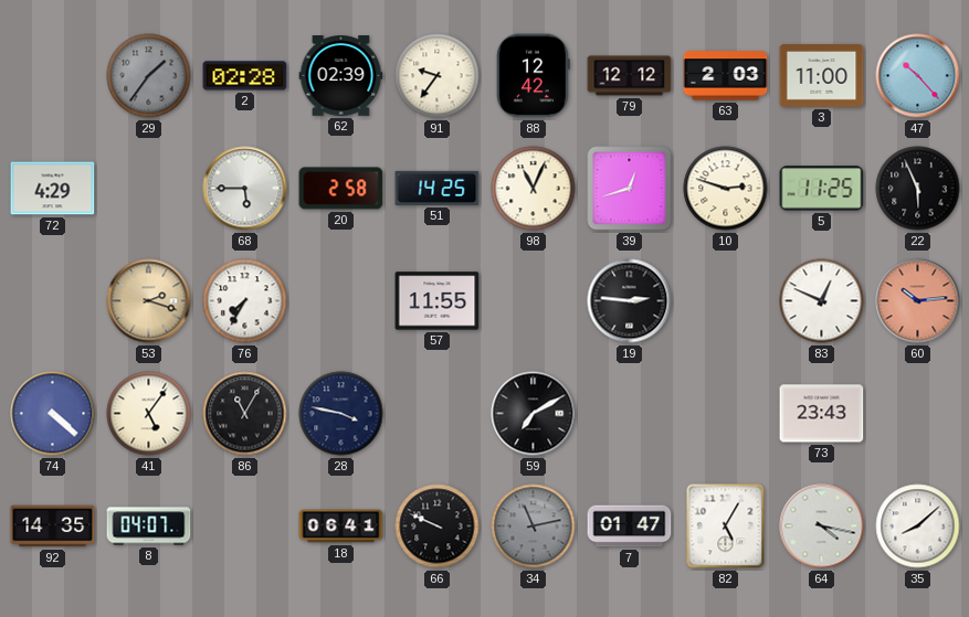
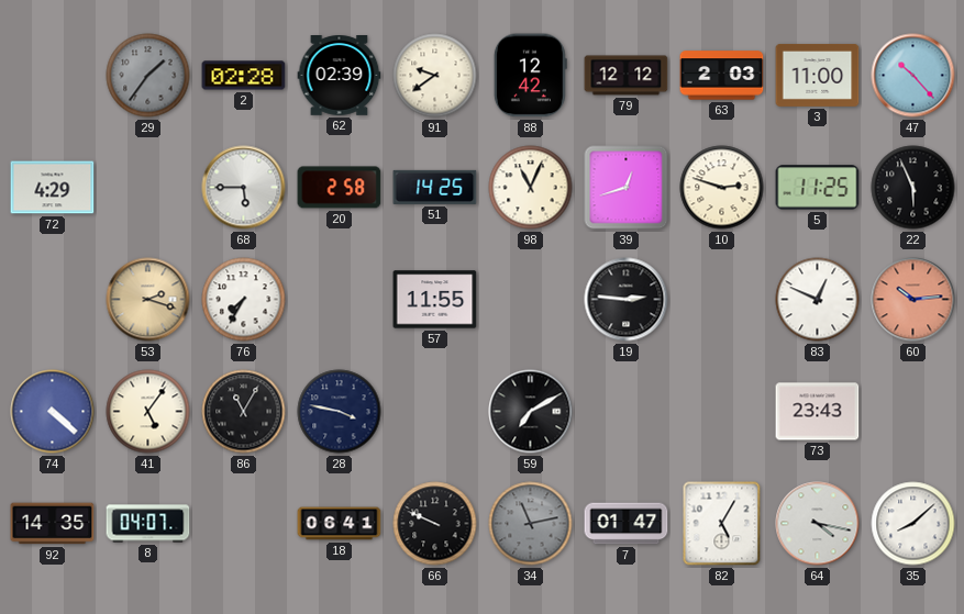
91: 9:36 -> 9:39
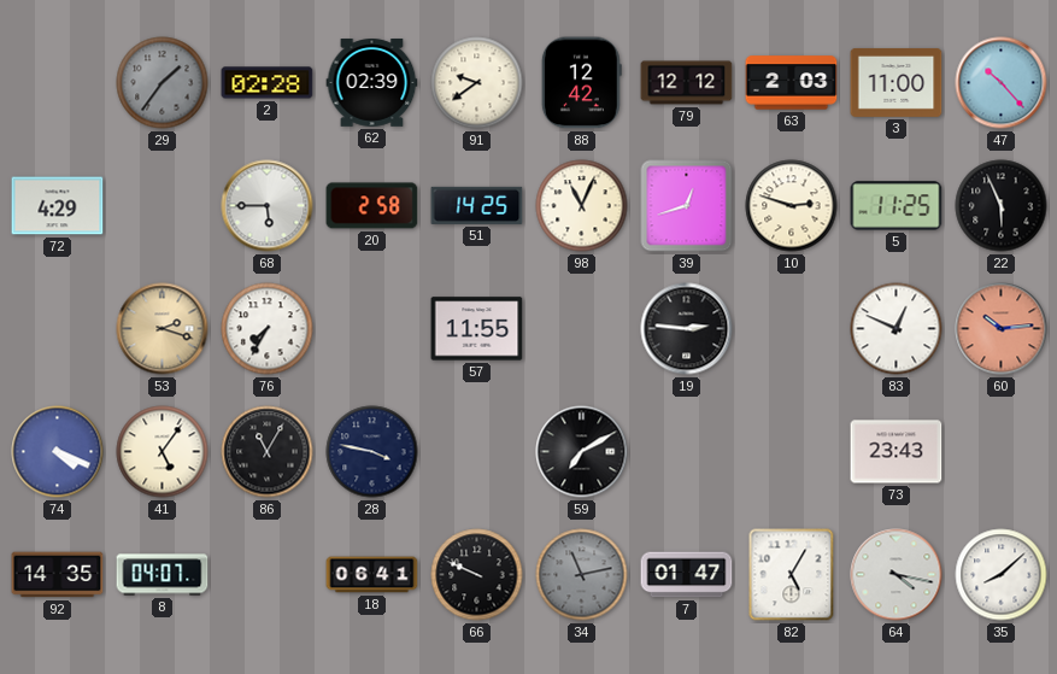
74: 4:22 -> 4:19
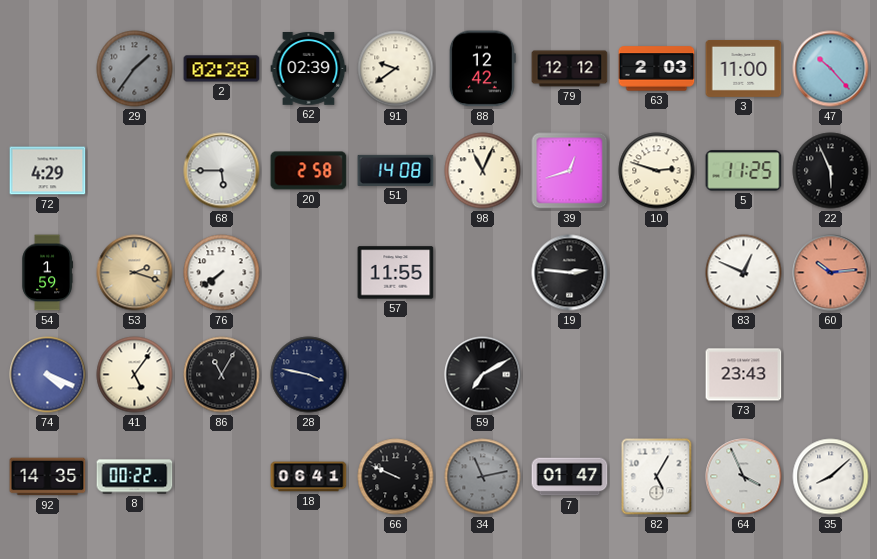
51: 14:25 -> 14:08
54: none -> 1:59
76: 7:35 -> 7:39
8: 04:07 -> 00:22
64: 4:17 -> 3:56
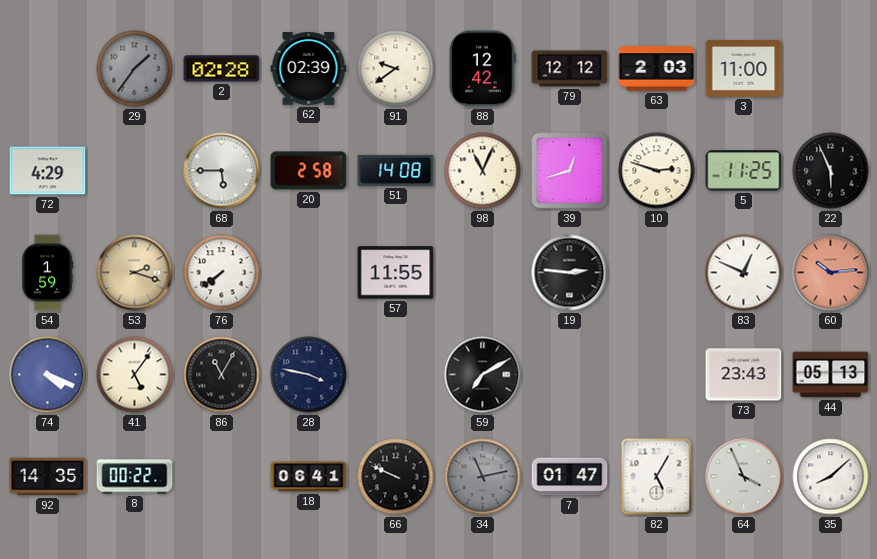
47: 10:23 -> none
44: none -> 05:13
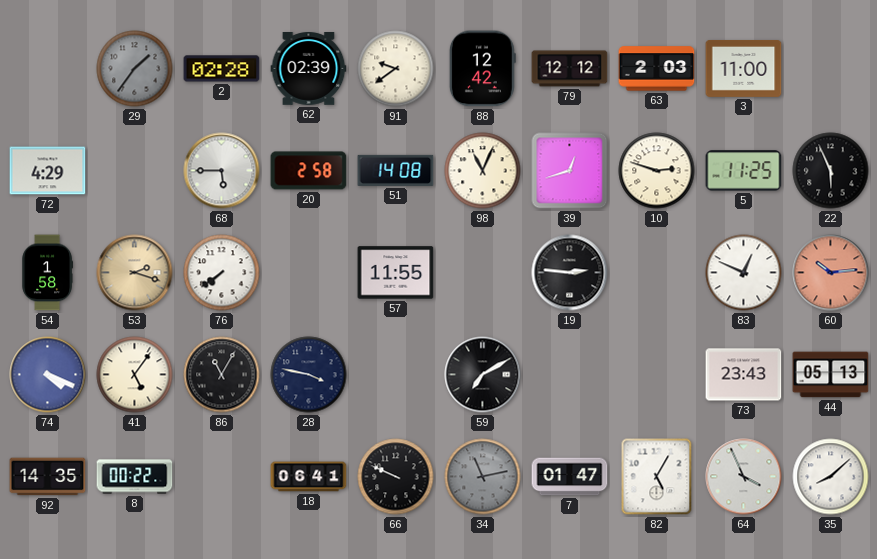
54: 1:59 -> 1:58
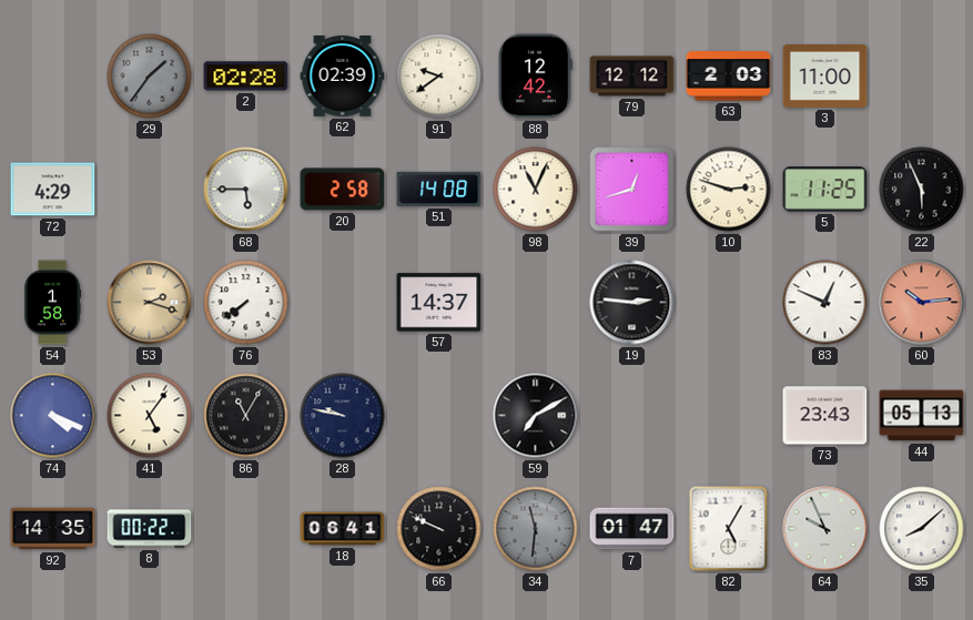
57: 11:55 -> 14:37
28: 3:47 -> 9:47
34: 11:13 -> 11:31
64: 3:56 -> 9:56
